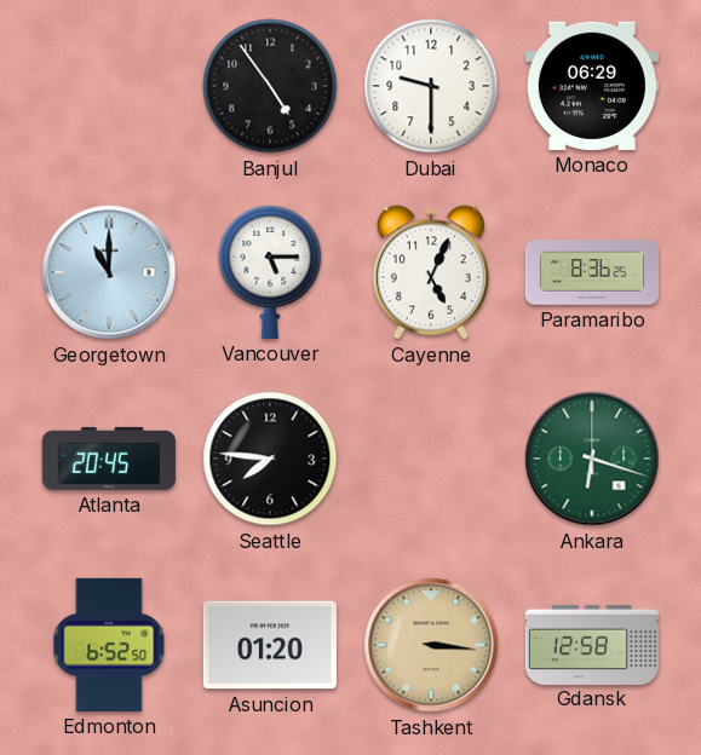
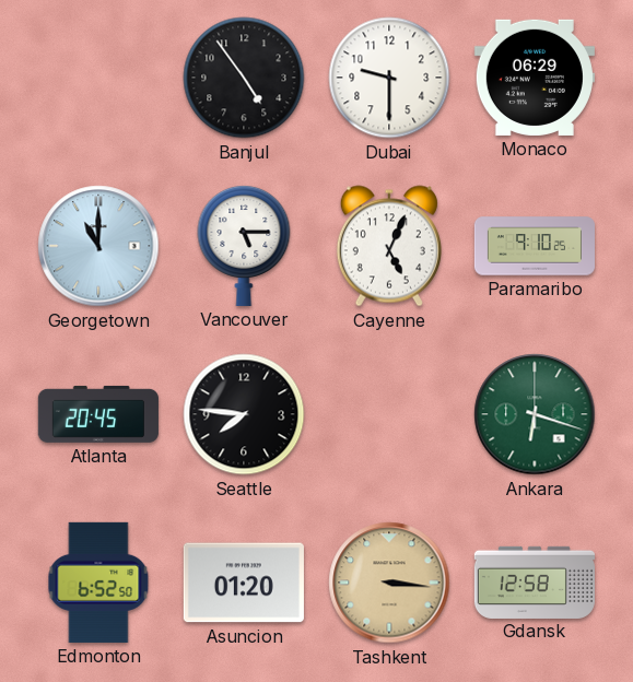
Paramaribo: 8:36 -> 9:10
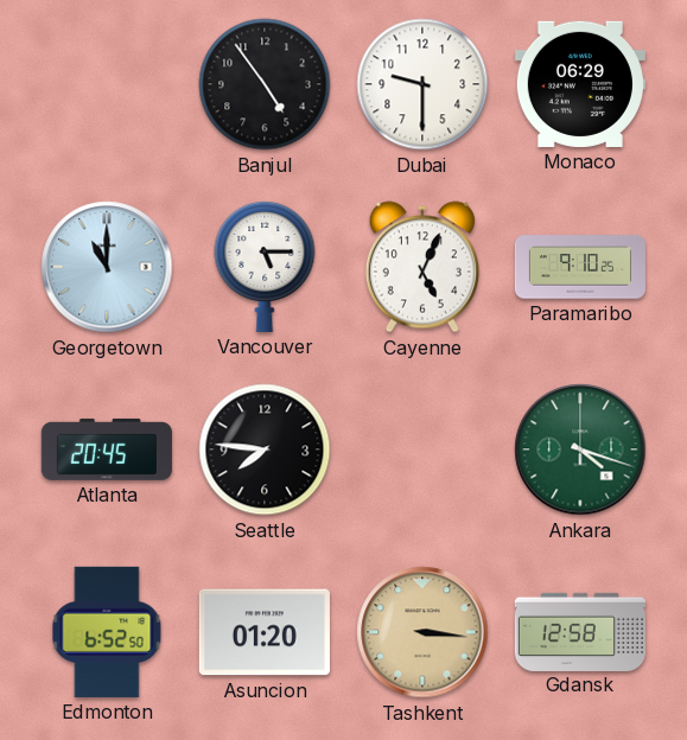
Ankara: 6:18 -> 4:18
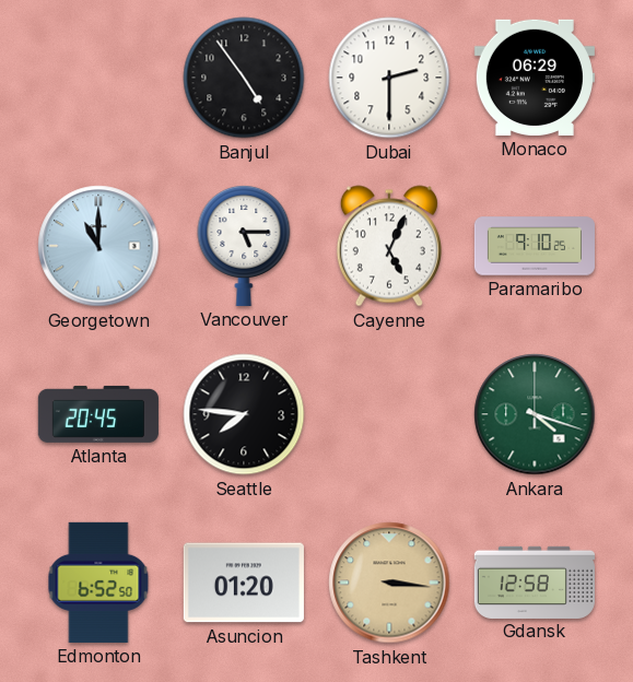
Dubai: 9:30 -> 2:30
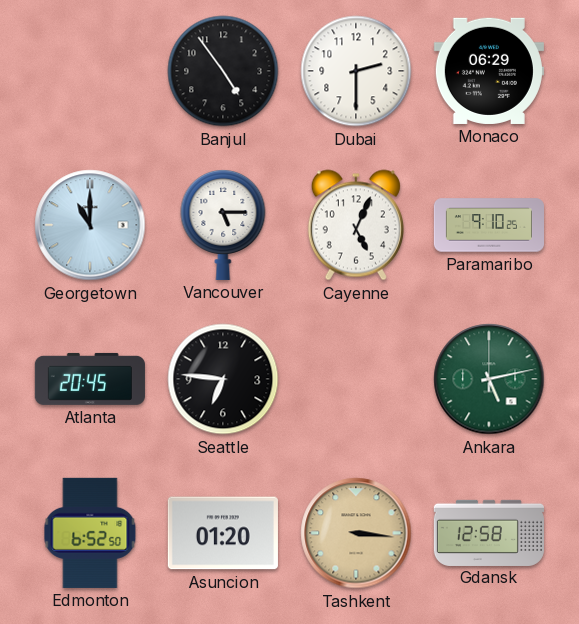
Seattle: 7:46 -> 6:46
Ankara: 4:18 -> 5:13
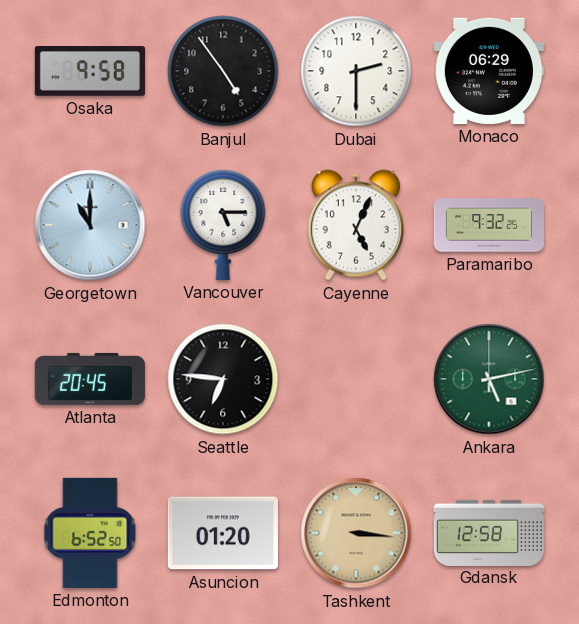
Osaka: none -> 9:58
Paramaribo: 9:10 -> 9:32
